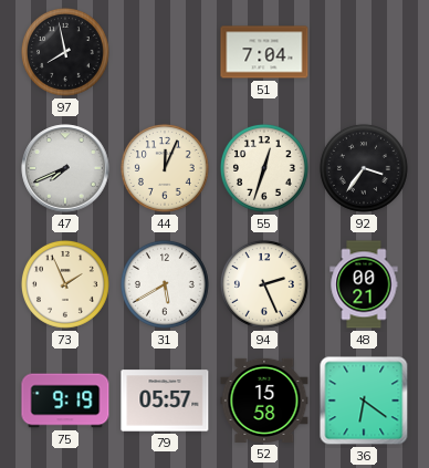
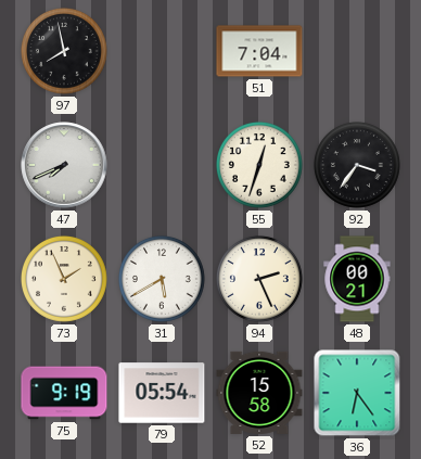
44: 12:04 -> none
79: 05:57 -> 05:54
36: 6:21 -> 6:24
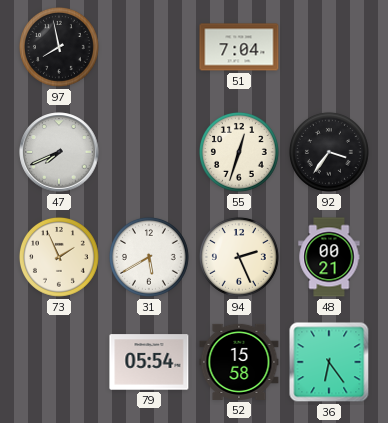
75: 9:19 -> none
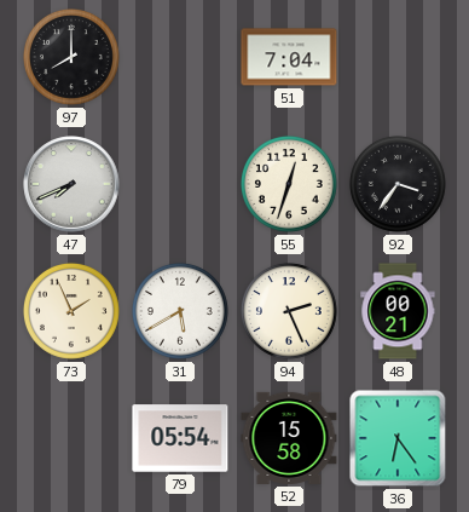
97: 7:58 -> 8:00
